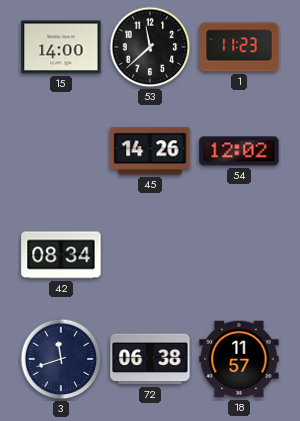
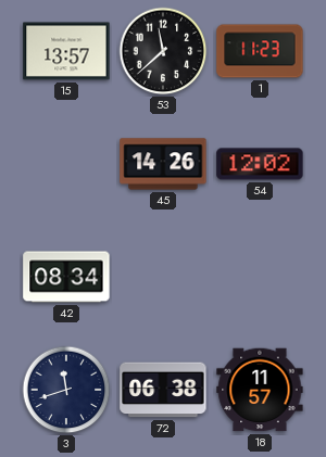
15: 14:00 -> 13:57
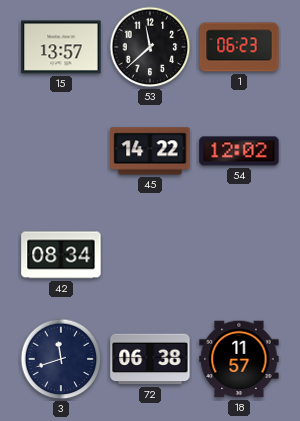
1: 11:23 -> 06:23
45: 14:26 -> 14:22
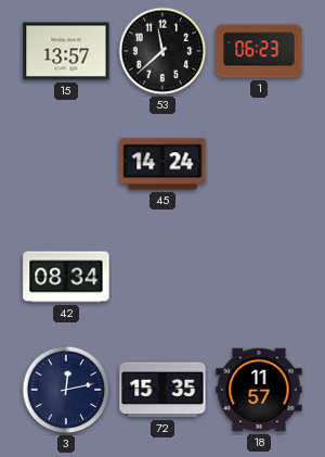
45: 14:22 -> 14:24
54: 12:02 -> none
3: 11:42 -> 12:13
72: 06:38 -> 15:35
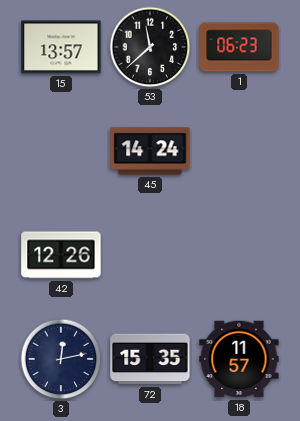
42: 08:34 -> 12:26
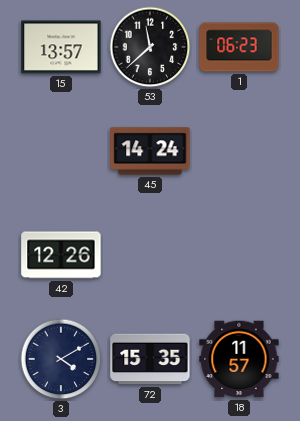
3: 12:13 -> 4:10
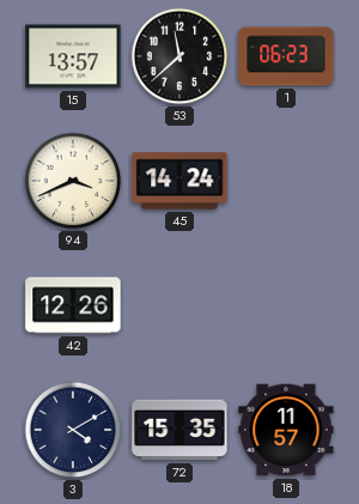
94: none -> 3:41
